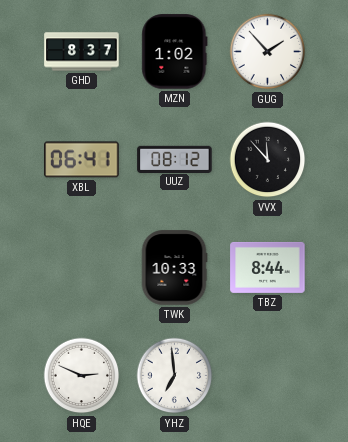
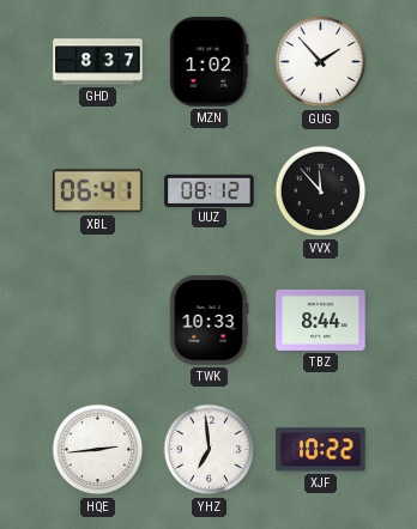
HQE: 2:49 -> 2:44
XJF: none -> 10:22
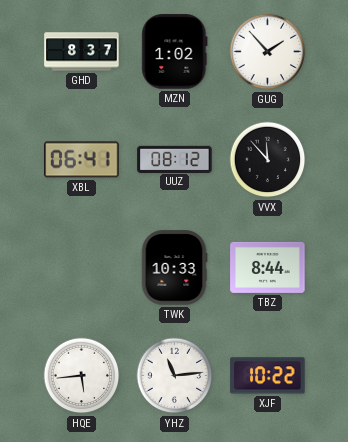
HQE: 2:44 -> 5:44
YHZ: 6:59 -> 11:14
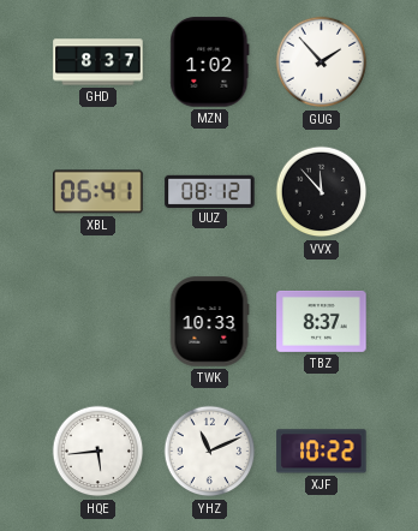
TBZ: 8:44 -> 8:37
YHZ: 11:14 -> 11:11
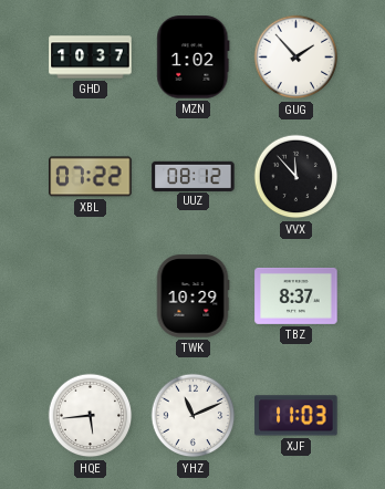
GHD: 8:37 -> 10:37
XBL: 06:41 -> 07:22
TWK: 10:33 -> 10:29
XJF: 10:22 -> 11:03
